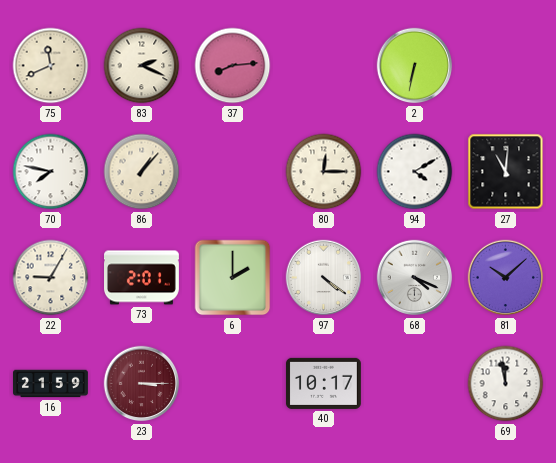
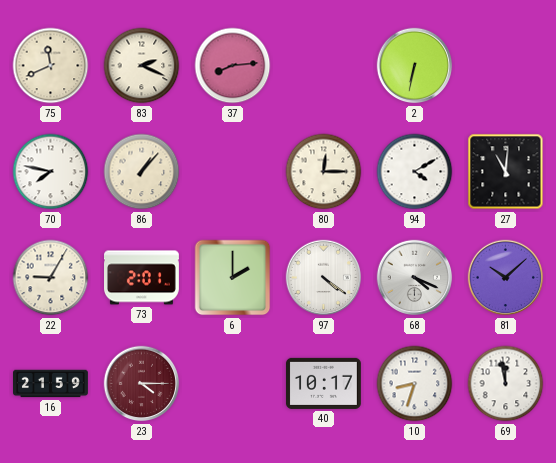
23: 3:15 -> 4:15
10: none -> 8:33
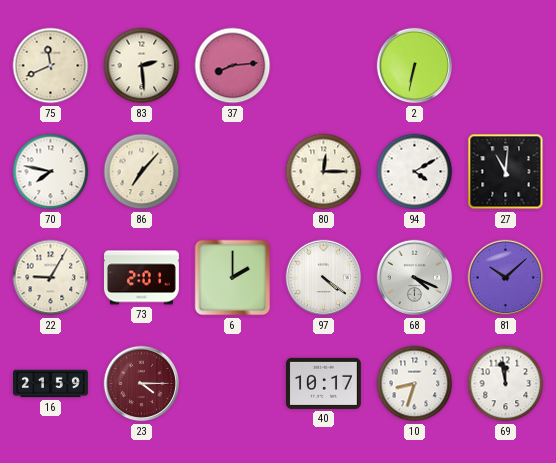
83: 2:19 -> 2:29
86: 1:07 -> 7:07
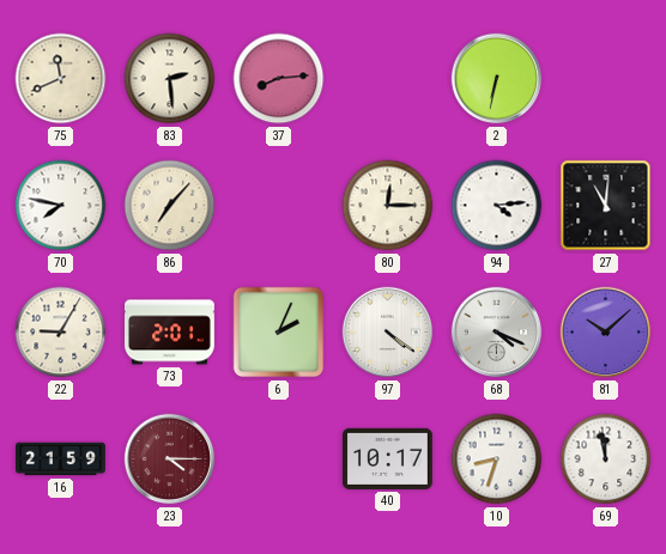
94: 4:10 -> 4:14
6: 2:00 -> 2:04
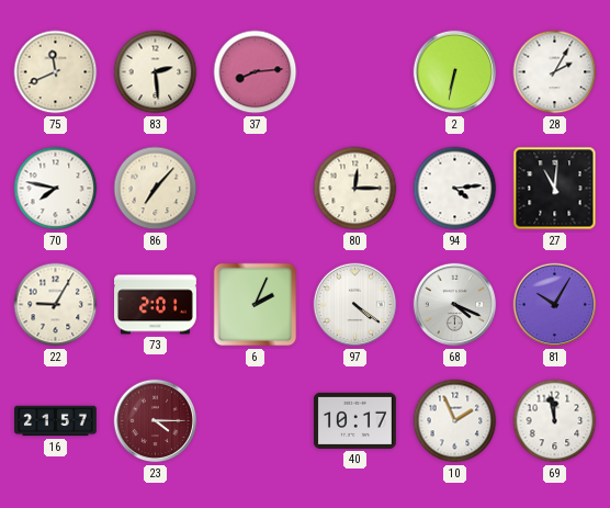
28: none -> 2:05
81: 10:08 -> 10:05
16: 21:59 -> 21:57
10: 8:33 -> 1:56
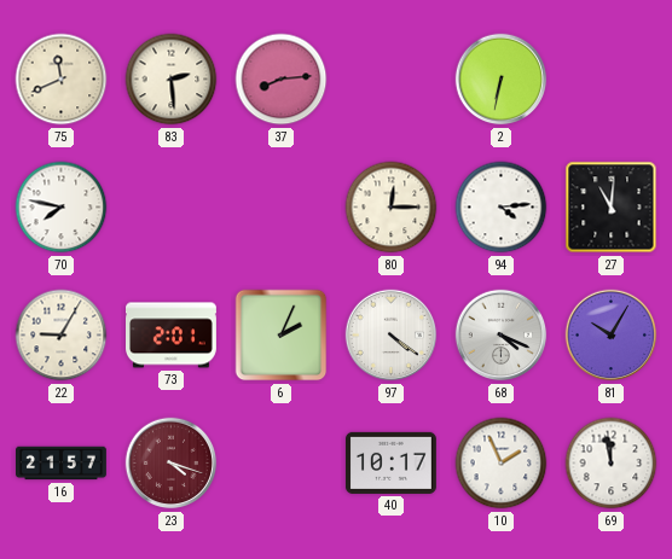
28: 2:05 -> none
86: 7:07 -> none
23: 4:15 -> 4:18
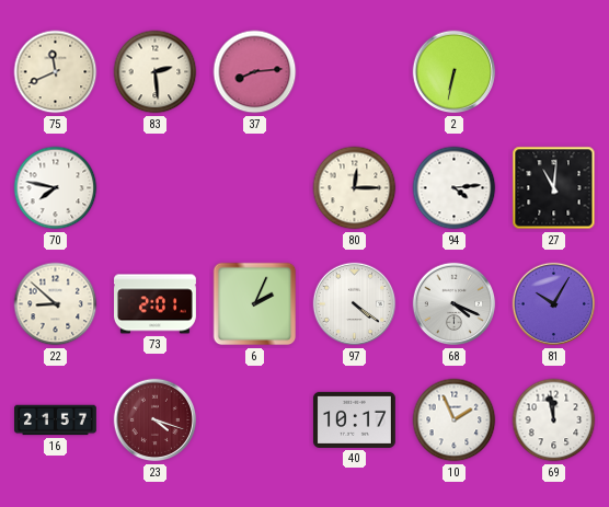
22: 9:05 -> 8:52
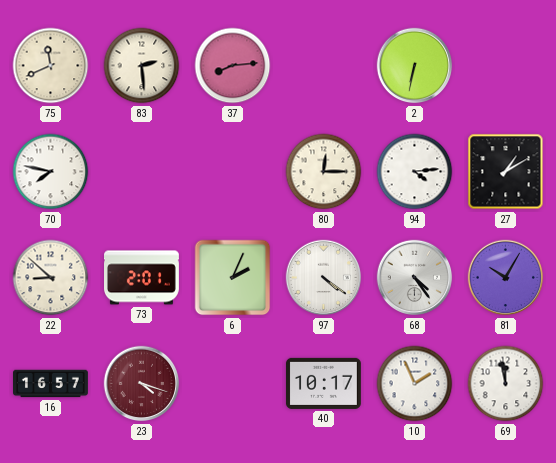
27: 11:01 -> 1:10
68: 4:19 -> 4:24
16: 21:57 -> 16:57
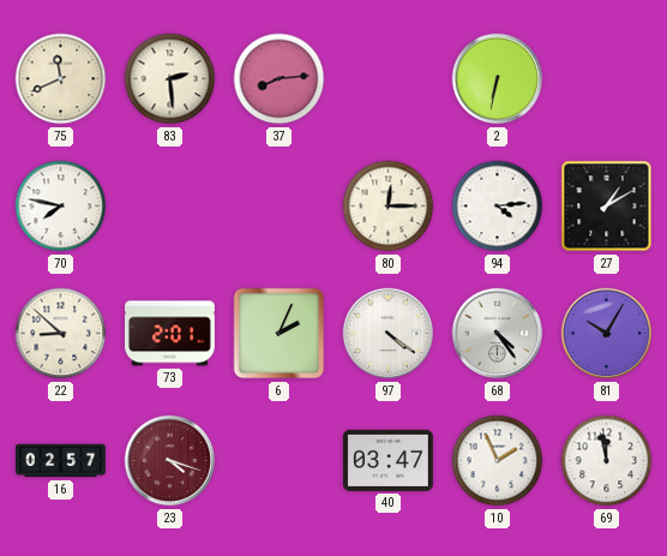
16: 16:57 -> 02:57
40: 10:17 -> 03:47
